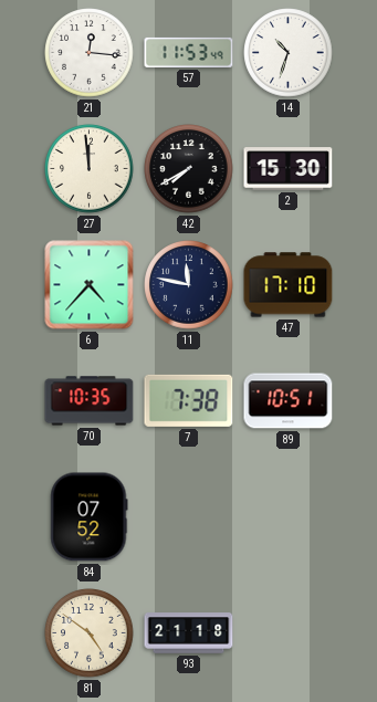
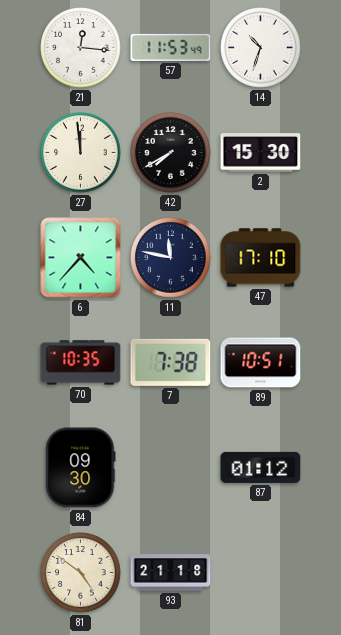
84: 07:52 -> 09:30
87: none -> 01:12
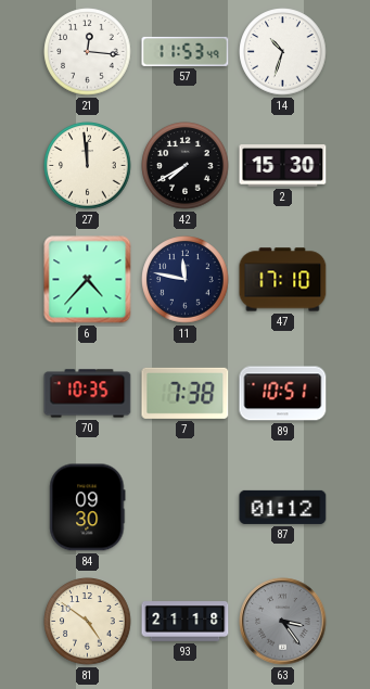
63: none -> 3:24
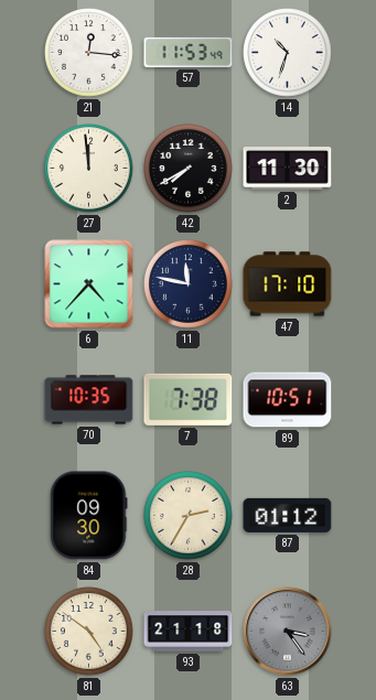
2: 15:30 -> 11:30
28: none -> 2:35
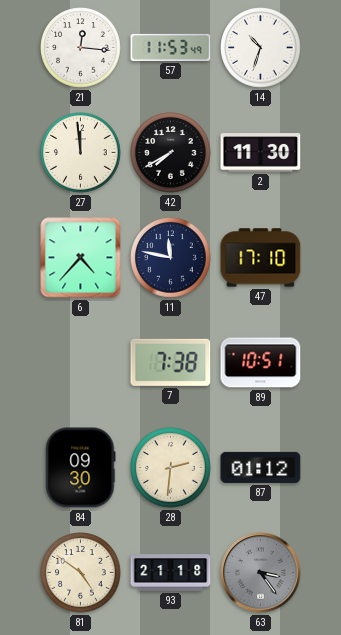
70: 10:35 -> none
28: 2:35 -> 2:31
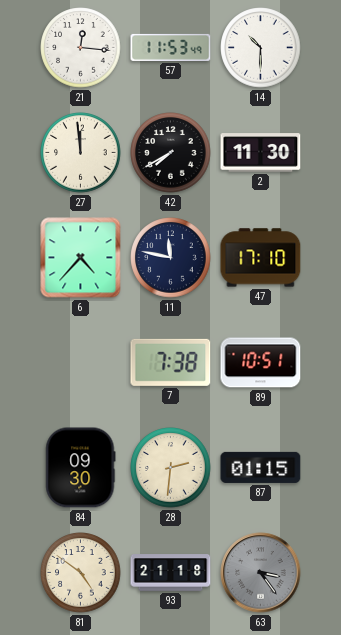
14: 10:33 -> 10:30
87: 01:12 -> 01:15
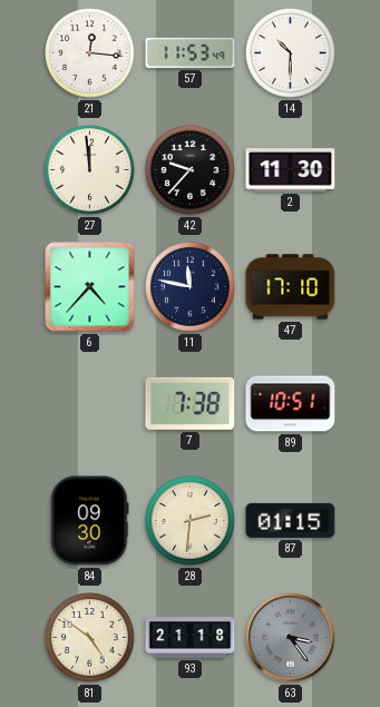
42: 7:40 -> 9:37
